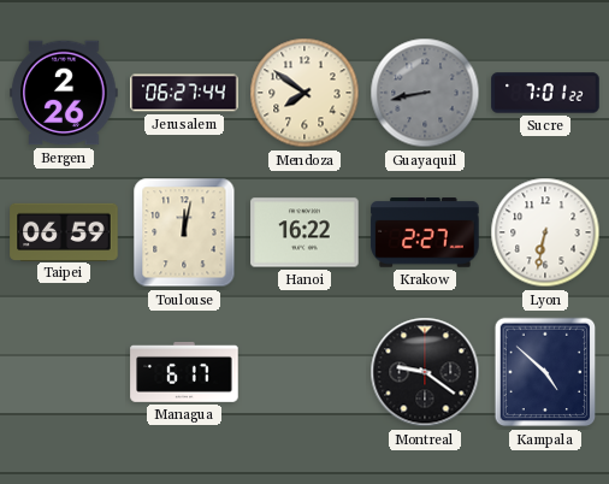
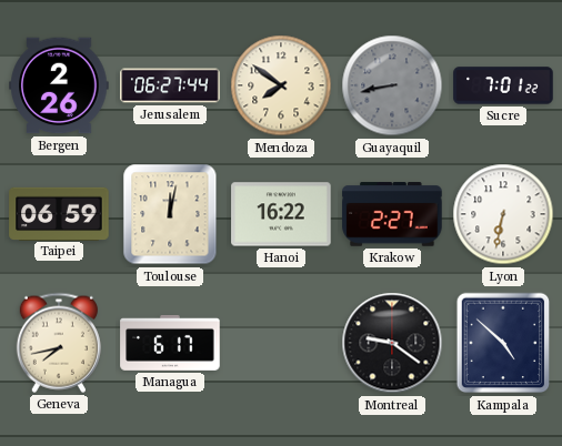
Geneva: none -> 7:43
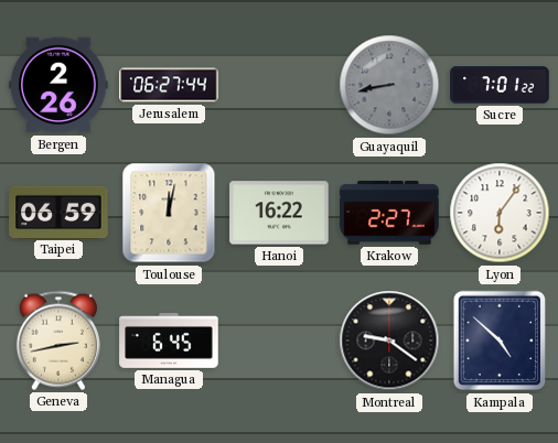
Mendoza: 7:51 -> none
Lyon: 6:32 -> 6:06
Geneva: 7:43 -> 2:43
Managua: 6:17 -> 6:45
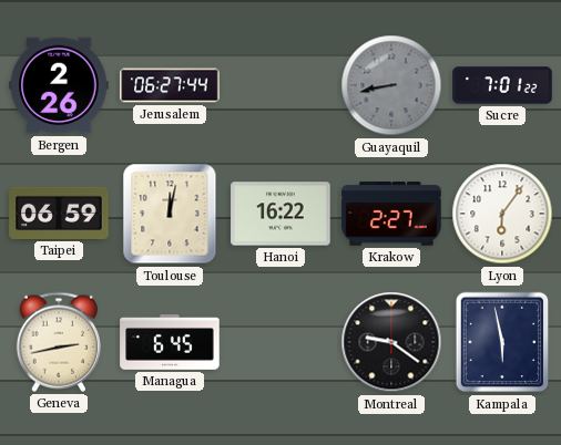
Kampala: 4:52 -> 5:58
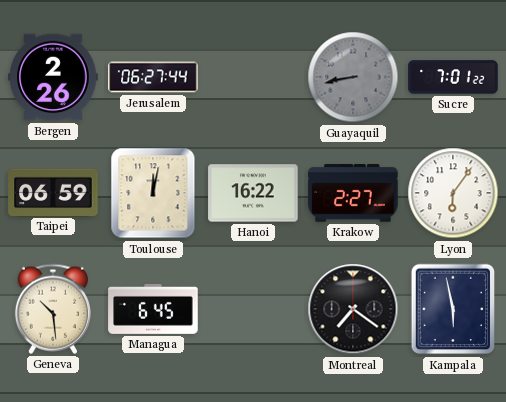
Geneva: 2:43 -> 10:29
Montreal: 9:21 -> 7:21
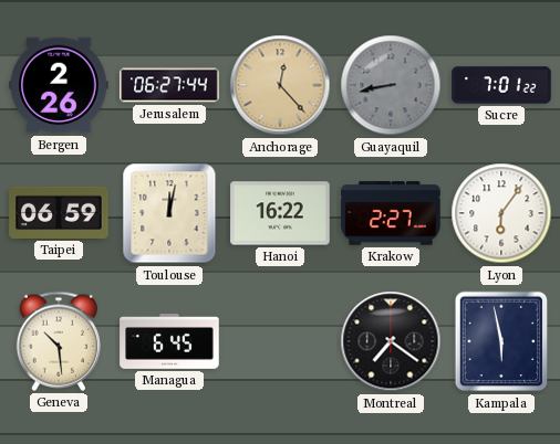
Anchorage: none -> 12:23
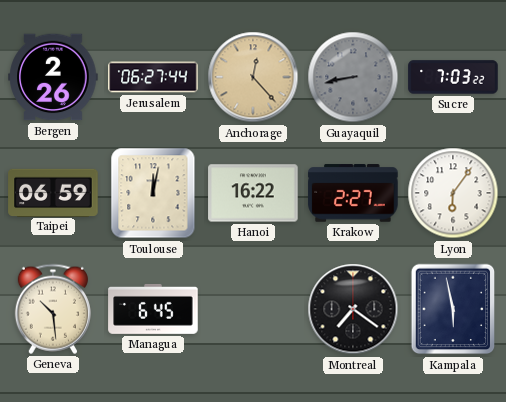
Sucre: 7:01 -> 7:03
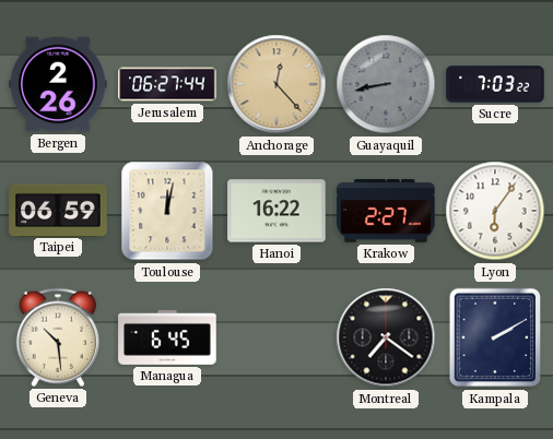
Kampala: 5:58 -> 2:10
